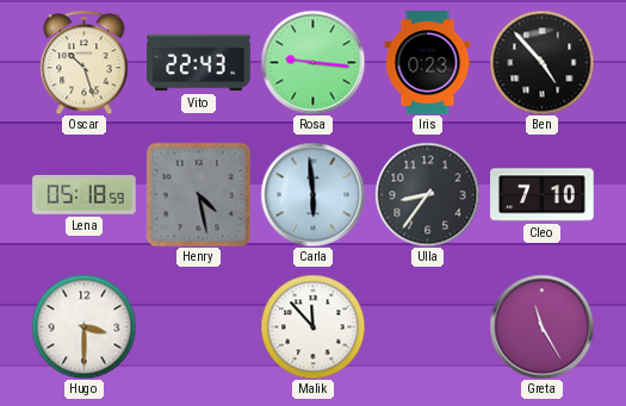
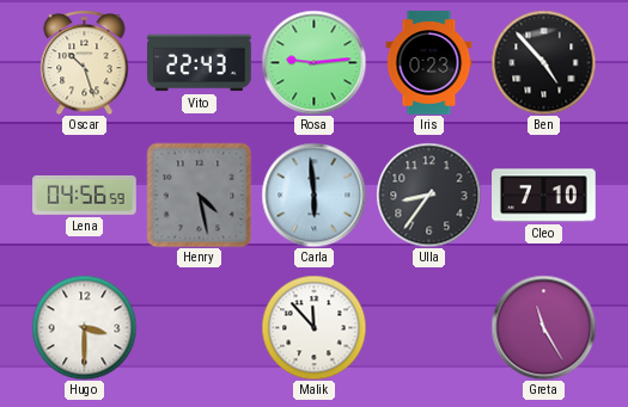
Rosa: 9:16 -> 9:14
Lena: 05:18 -> 04:56
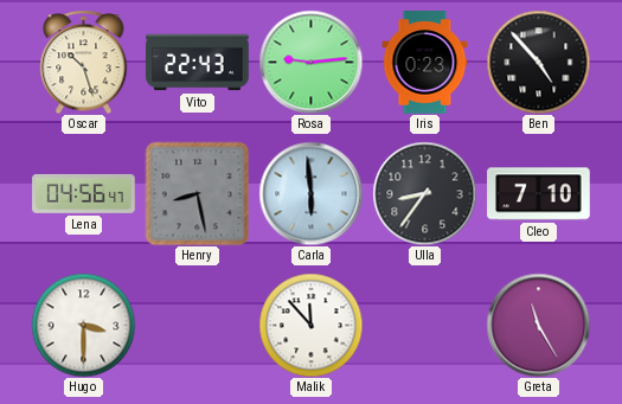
Lena: 04:56:59 -> 04:56:47
Henry: 4:28 -> 8:28
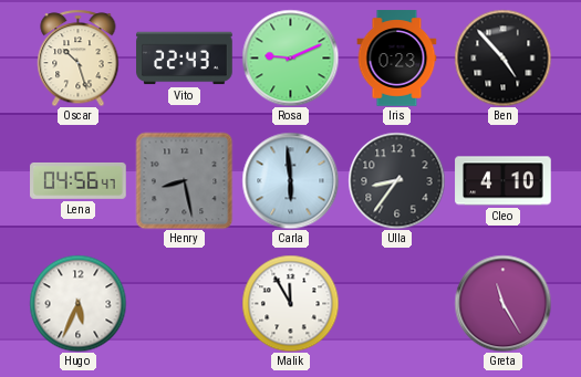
Rosa: 9:14 -> 9:11
Cleo: 7:10 -> 4:10
Hugo: 3:30 -> 5:34
Malik: 11:53 -> 11:55
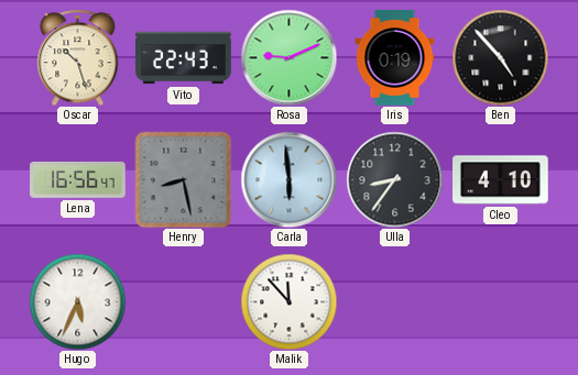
Iris: 0:23 -> 0:19
Lena: 04:56 -> 16:56
Malik: 11:55 -> 11:53
Greta: 11:25 -> none
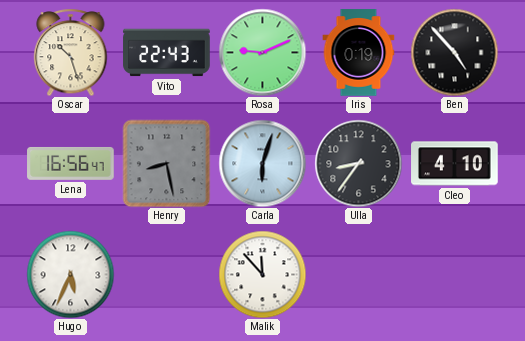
Carla: 5:59 -> 6:03
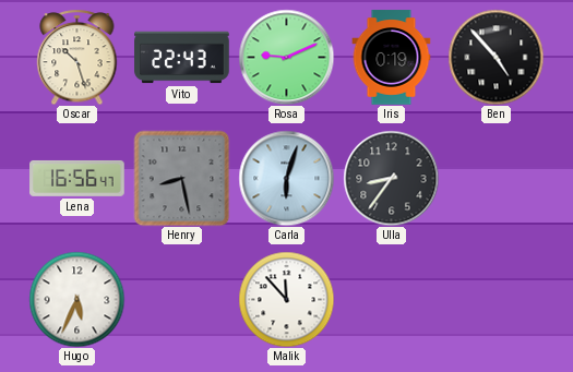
Cleo: 4:10 -> none
